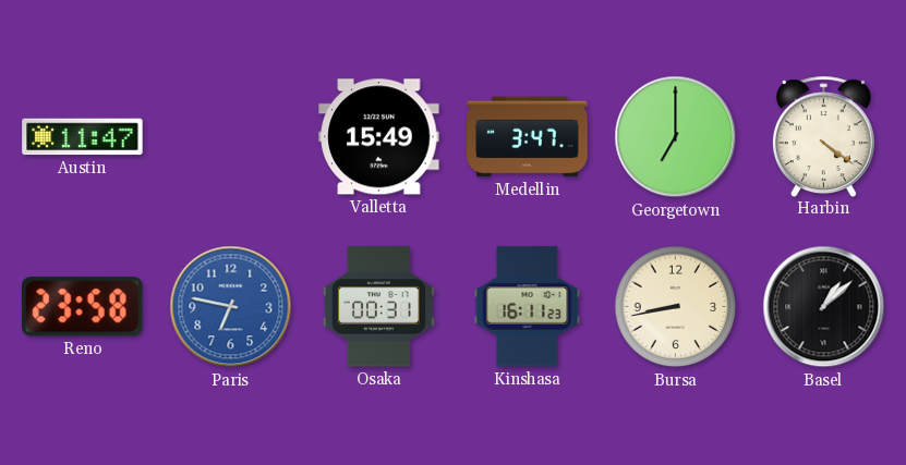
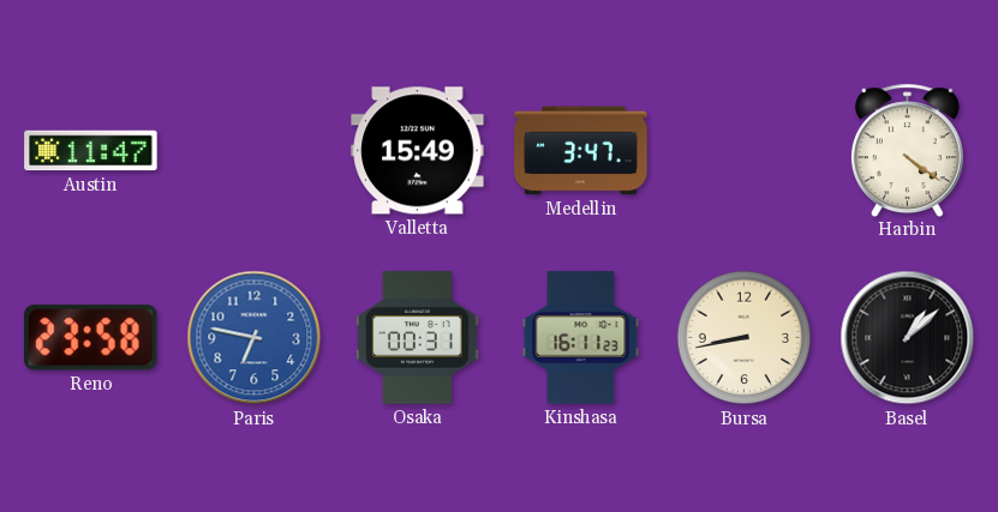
Georgetown: 7:00 -> none
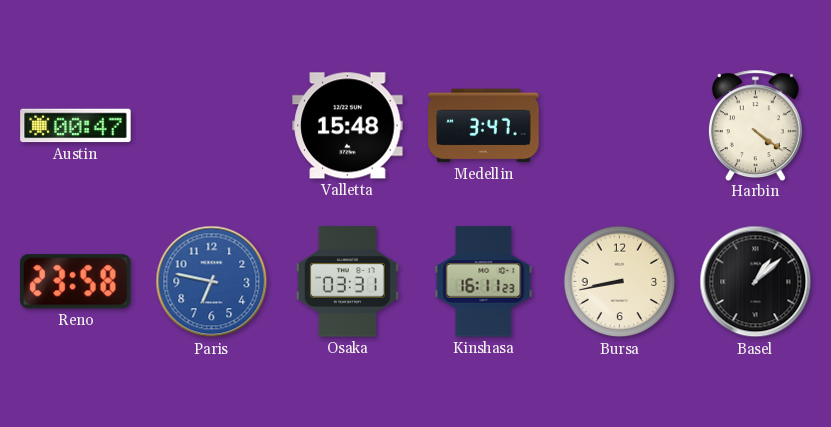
Austin: 11:47 -> 00:47
Valletta: 15:49 -> 15:48
Osaka: 00:31 -> 03:31
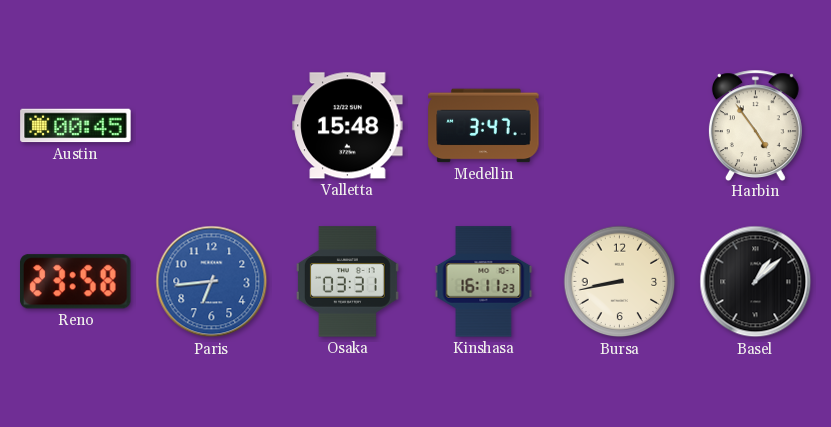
Austin: 00:47 -> 00:45
Harbin: 4:21 -> 4:54
Paris: 6:47 -> 6:44
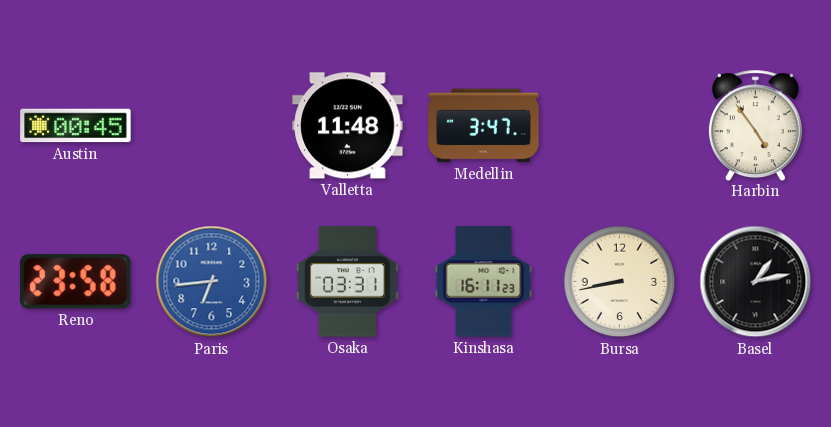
Valletta: 15:48 -> 11:48
Basel: 1:08 -> 1:13
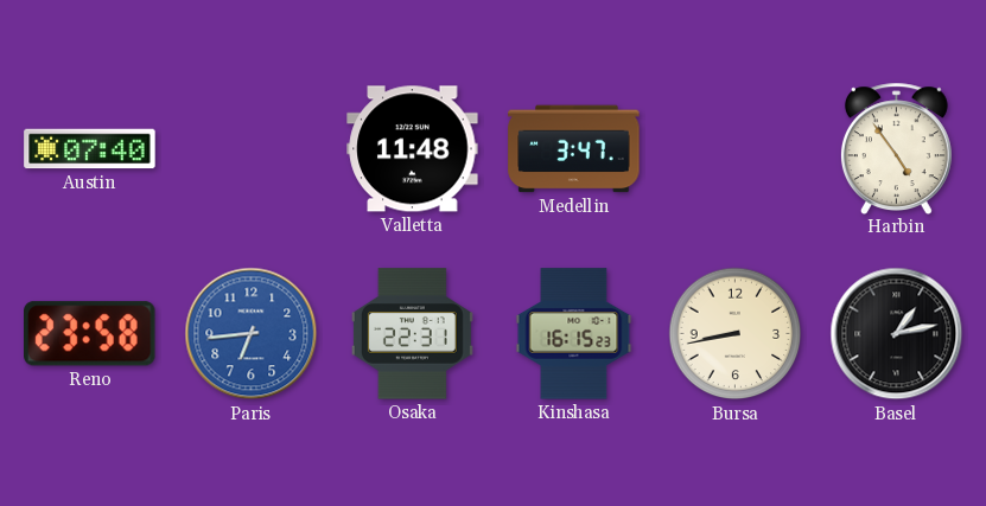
Austin: 00:45 -> 07:40
Osaka: 03:31 -> 22:31
Kinshasa: 16:11 -> 16:15
